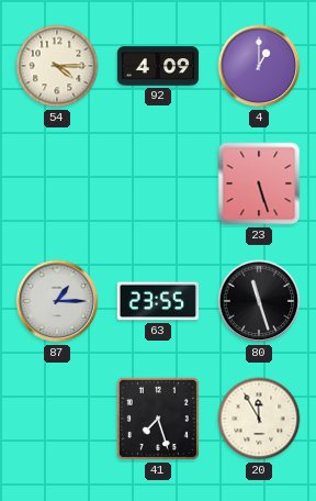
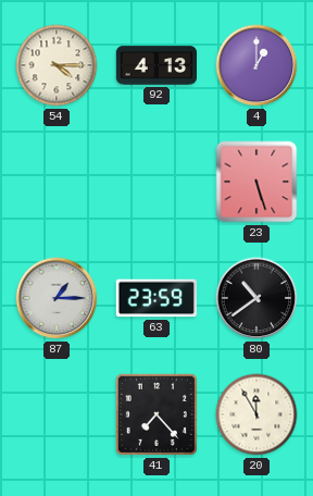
92: 4:09 -> 4:13
63: 23:55 -> 23:59
80: 11:27 -> 10:39
41: 7:27 -> 7:23
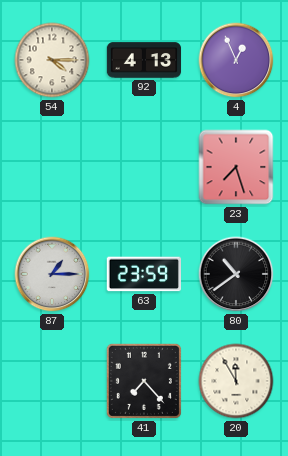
4: 1:00 -> 12:56
23: 5:27 -> 7:27
